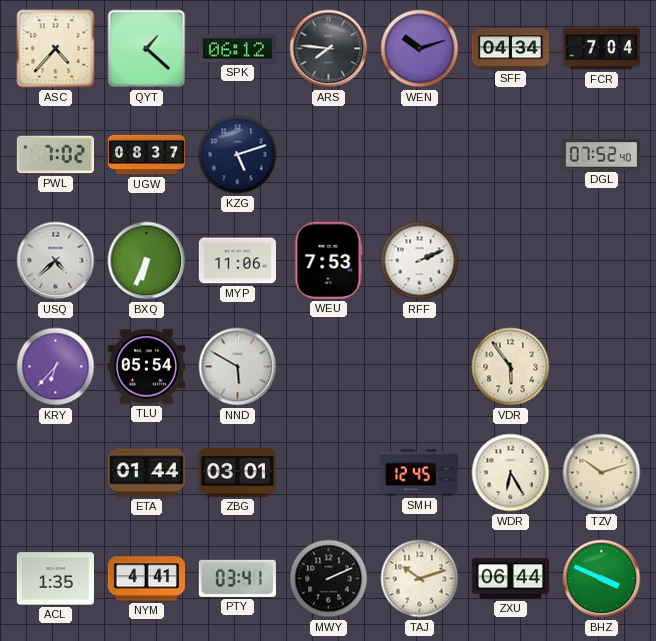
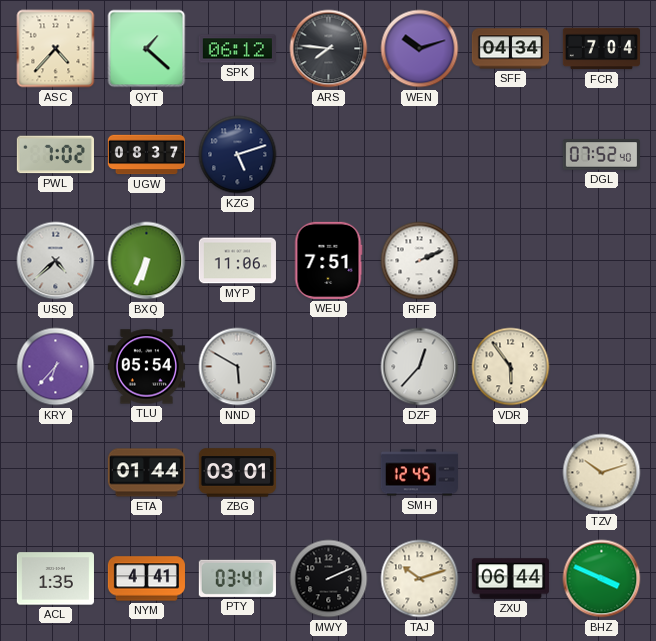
WEU: 7:53 -> 7:51
DZF: none -> 12:37
WDR: 6:25 -> none
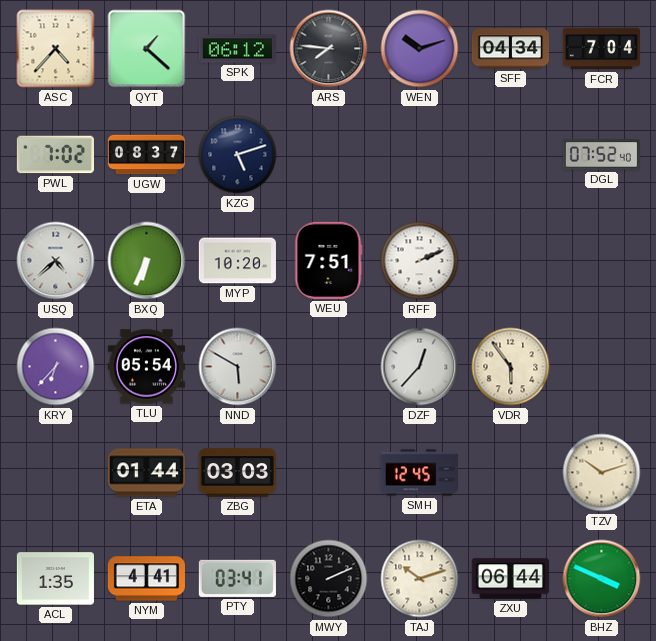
MYP: 11:06 -> 10:20
ZBG: 03:01 -> 03:03
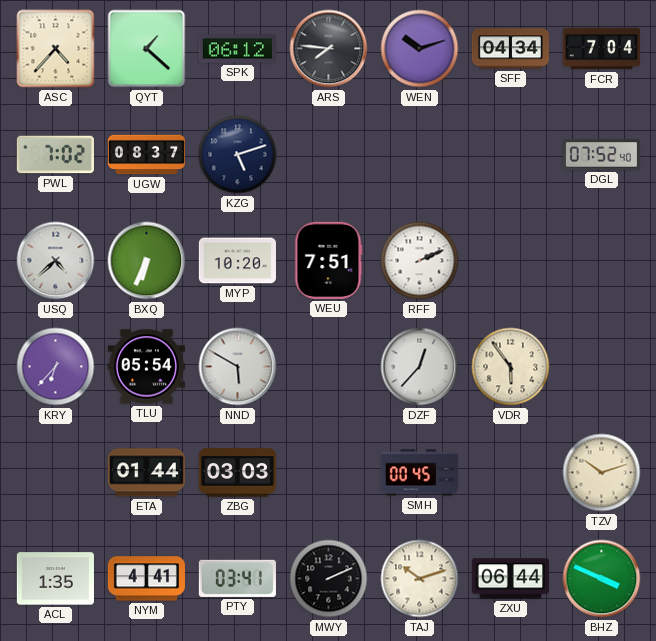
SMH: 12:45 -> 00:45
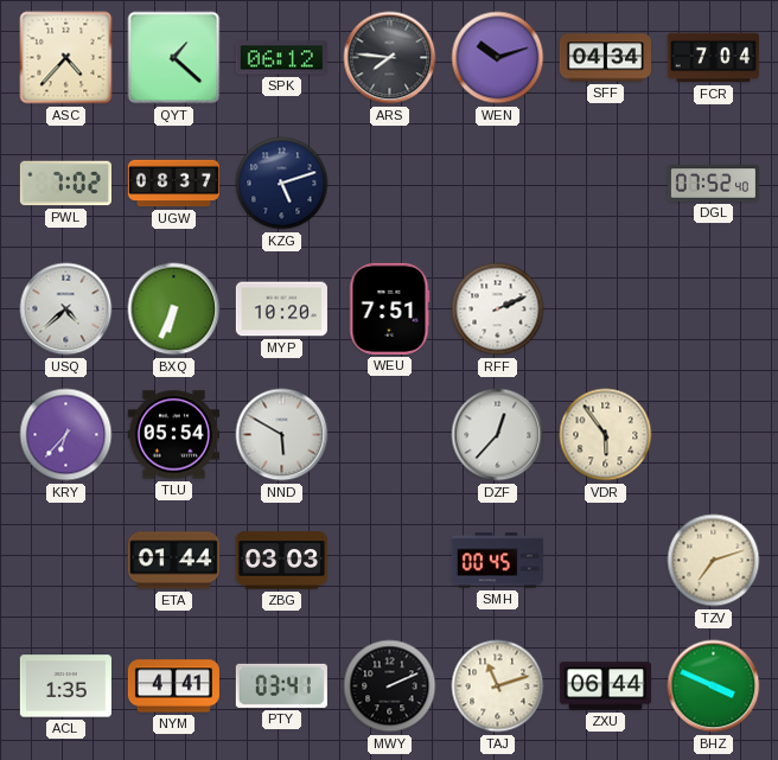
TZV: 10:12 -> 7:12
TAJ: 10:12 -> 11:12
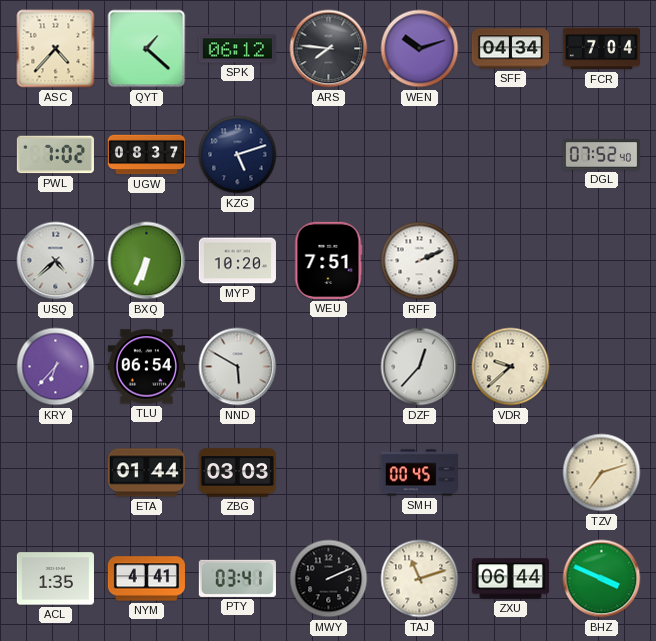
TLU: 05:54 -> 06:54
VDR: 5:54 -> 9:38
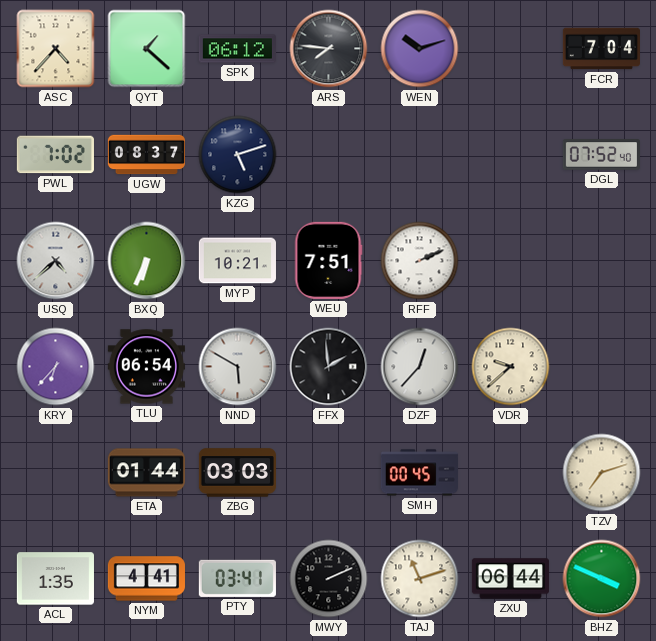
SFF: 04:34 -> none
MYP: 10:20 -> 10:21
FFX: none -> 1:59
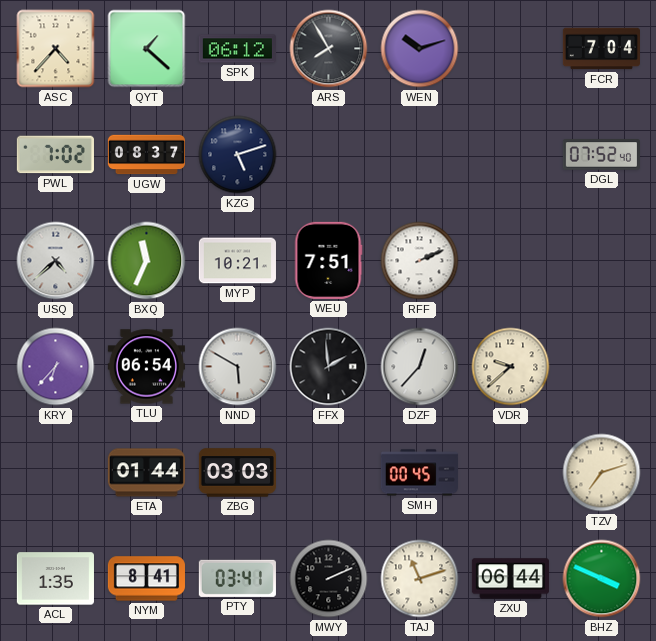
ARS: 7:46 -> 7:55
BXQ: 6:34 -> 11:34
NYM: 4:41 -> 8:41
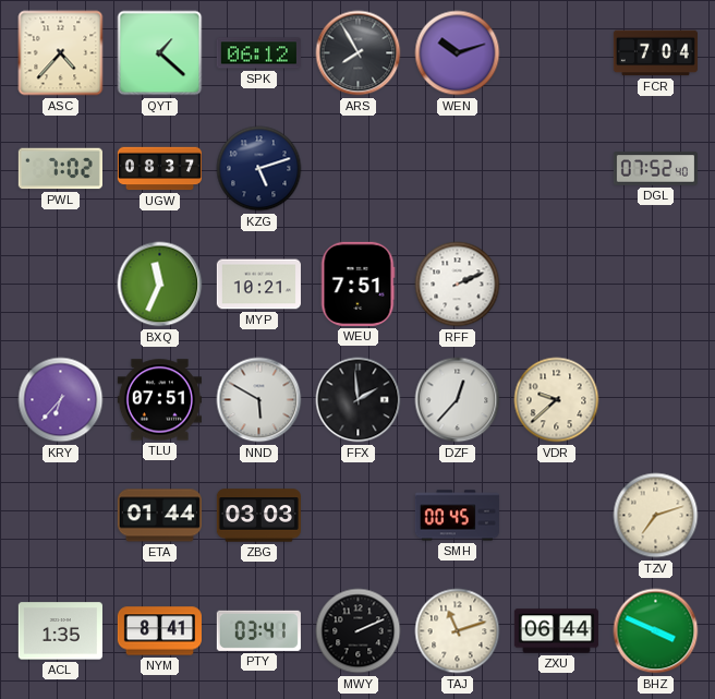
USQ: 4:38 -> none
TLU: 06:54 -> 07:51
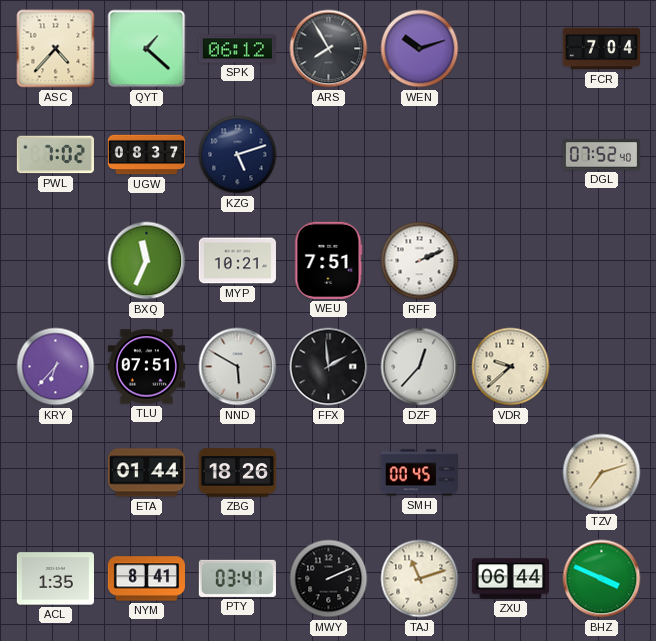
ZBG: 03:03 -> 18:26
